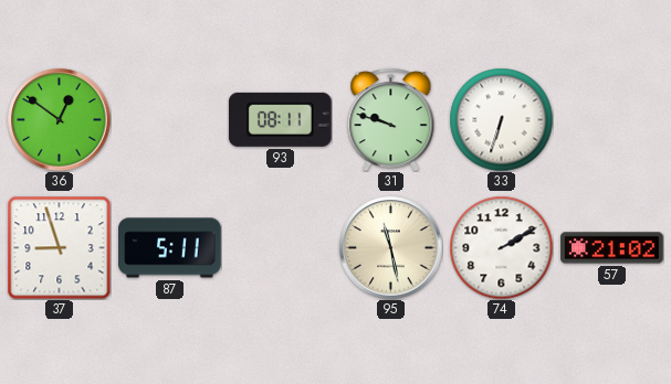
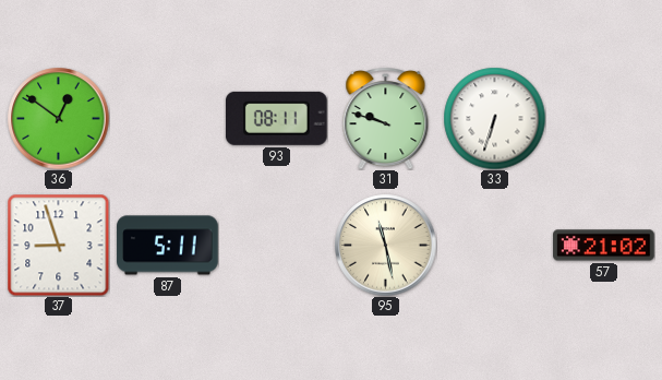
74: 2:10 -> none
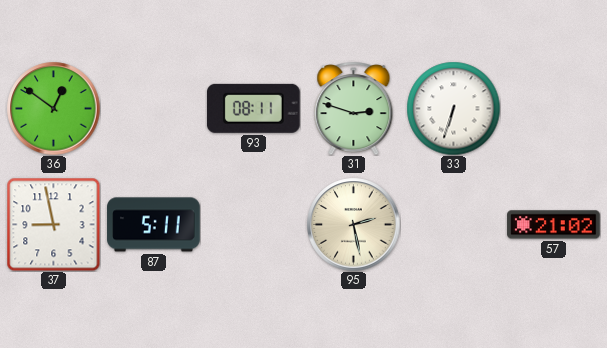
31: 9:48 -> 2:48
37: 8:57 -> 8:58
95: 11:28 -> 2:28
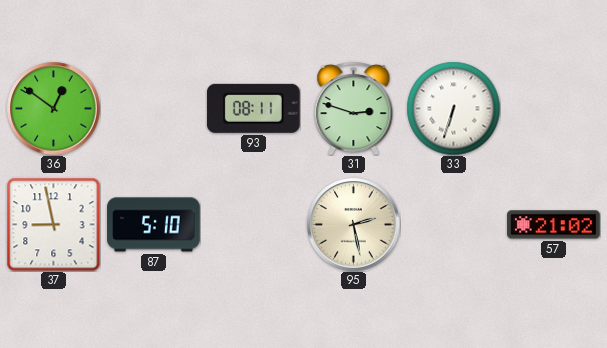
87: 5:11 -> 5:10
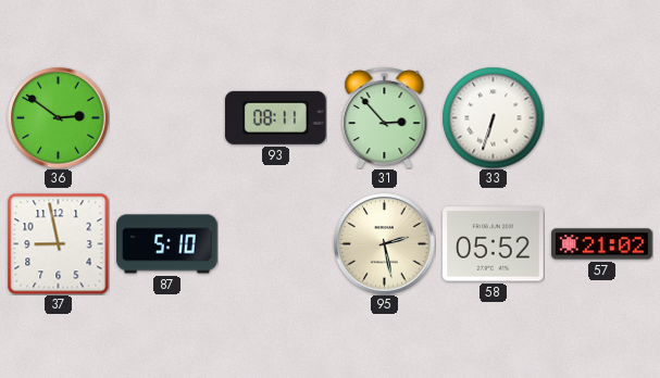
36: 12:51 -> 2:51
31: 2:48 -> 2:53
58: none -> 05:52
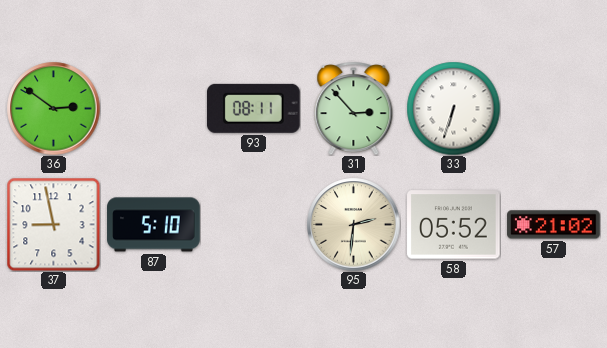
95: 2:28 -> 2:31
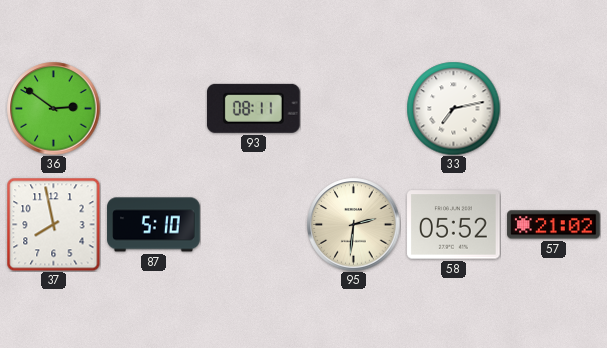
31: 2:53 -> none
33: 6:33 -> 7:13
37: 8:58 -> 7:58
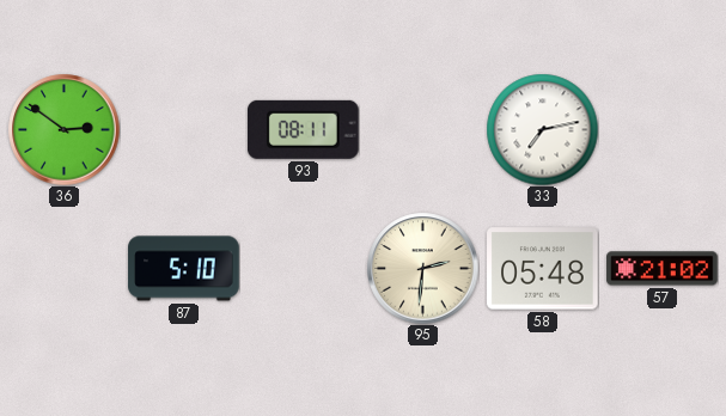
37: 7:58 -> none
58: 05:52 -> 05:48
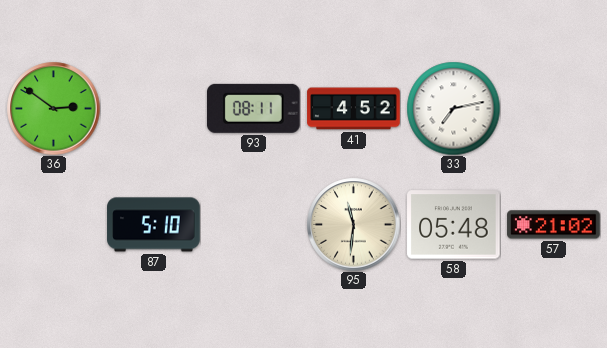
41: none -> 4:52
95: 2:31 -> 11:31
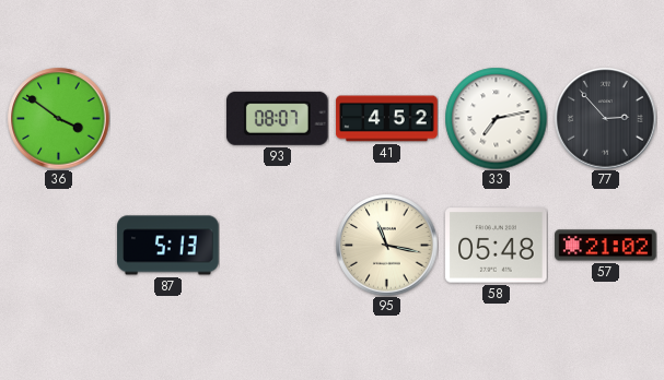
36: 2:51 -> 3:51
93: 08:11 -> 08:07
77: none -> 2:53
87: 5:10 -> 5:13
95: 11:31 -> 11:17
